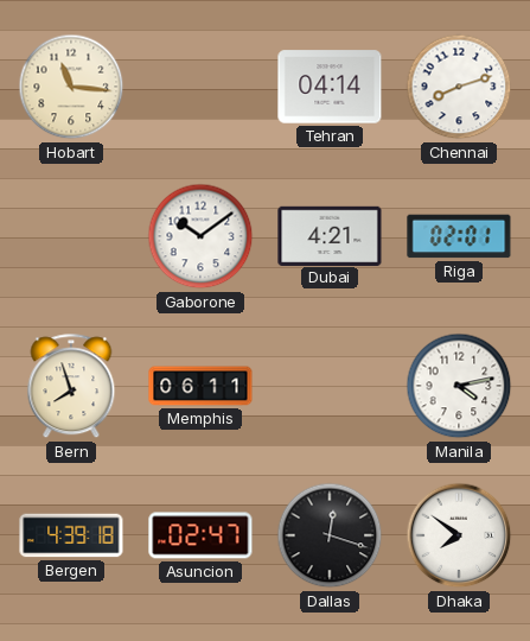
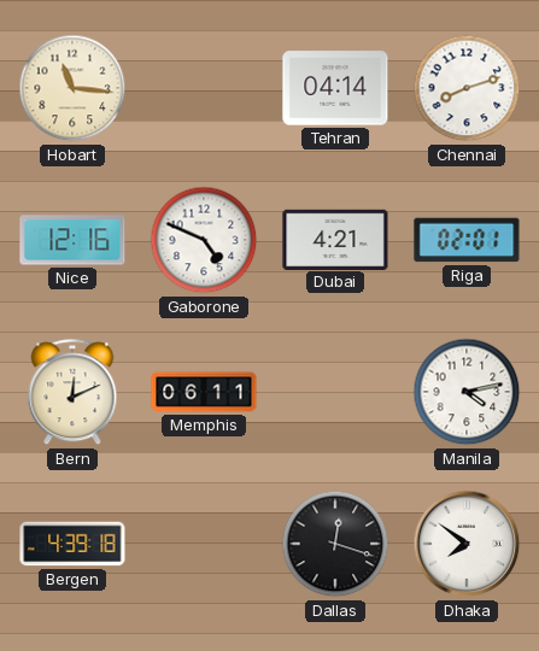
Nice: none -> 12:16
Gaborone: 10:09 -> 4:49
Bern: 7:57 -> 12:11
Asuncion: 02:47 -> none
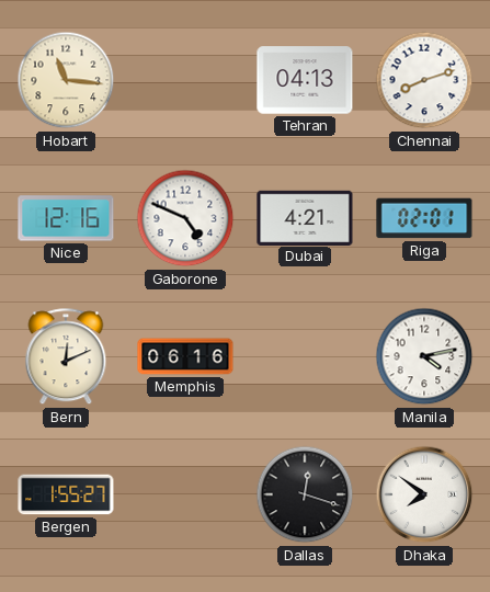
Tehran: 04:14 -> 04:13
Memphis: 06:11 -> 06:16
Bergen: 4:39 -> 1:55
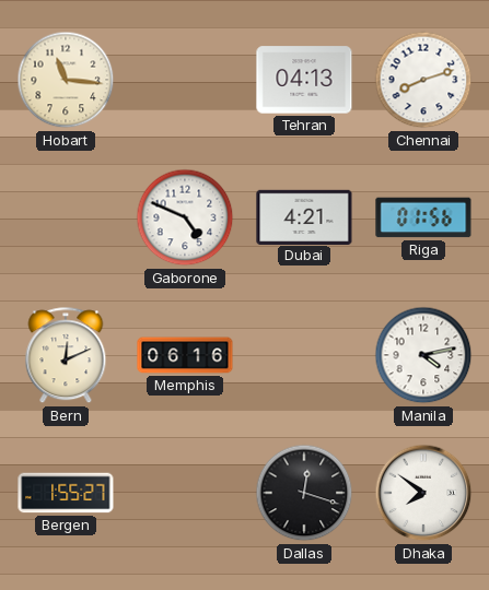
Nice: 12:16 -> none
Riga: 02:01 -> 01:56
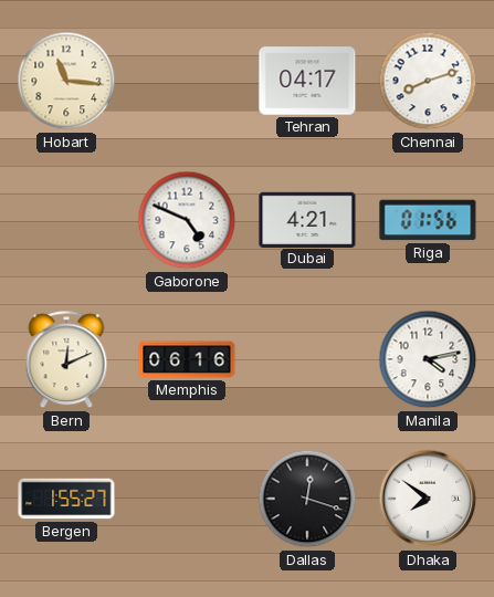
Tehran: 04:13 -> 04:17
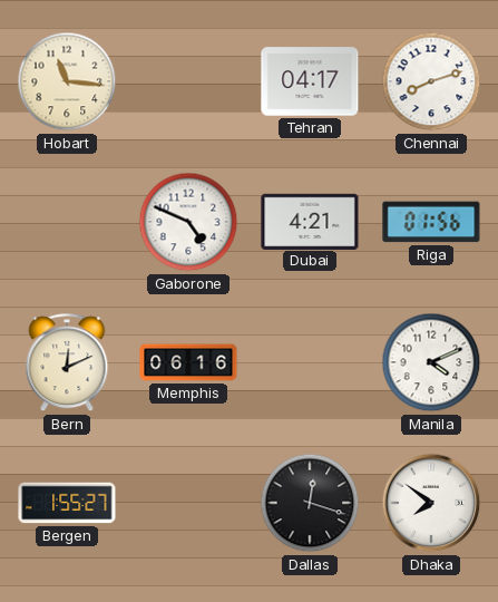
Manila: 4:13 -> 4:11
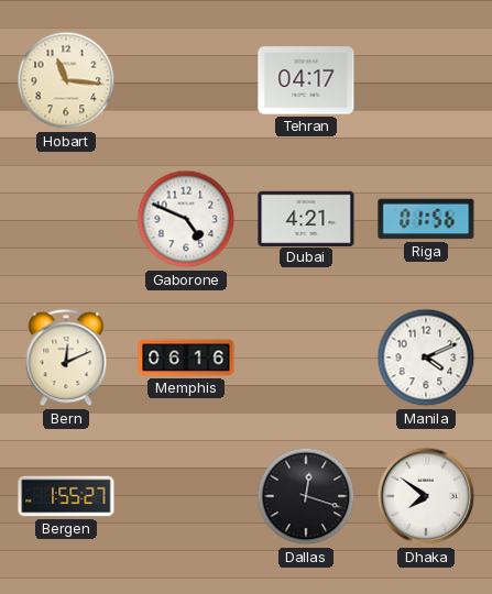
Chennai: 8:12 -> none
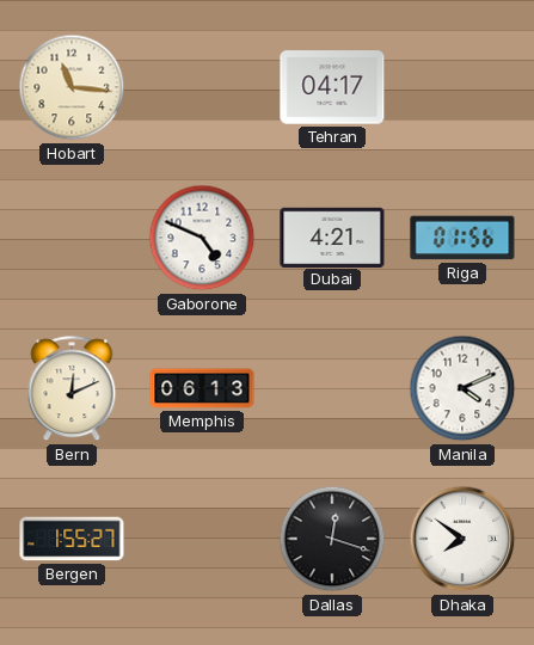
Memphis: 06:16 -> 06:13
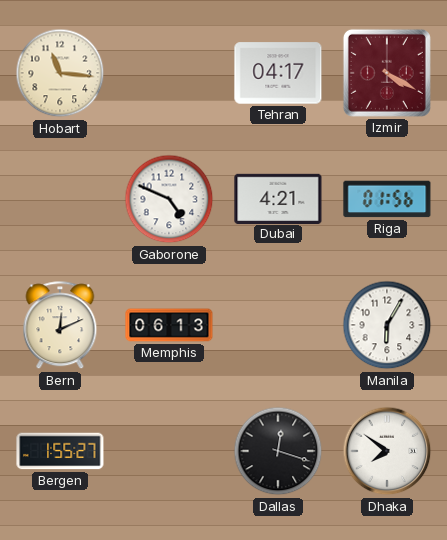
Izmir: none -> 4:20
Manila: 4:11 -> 6:05
